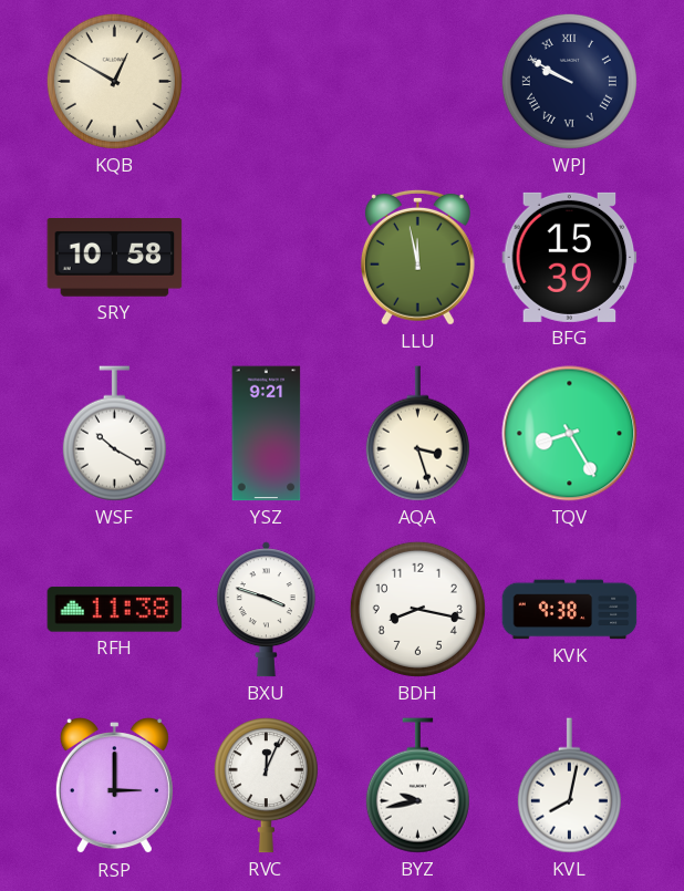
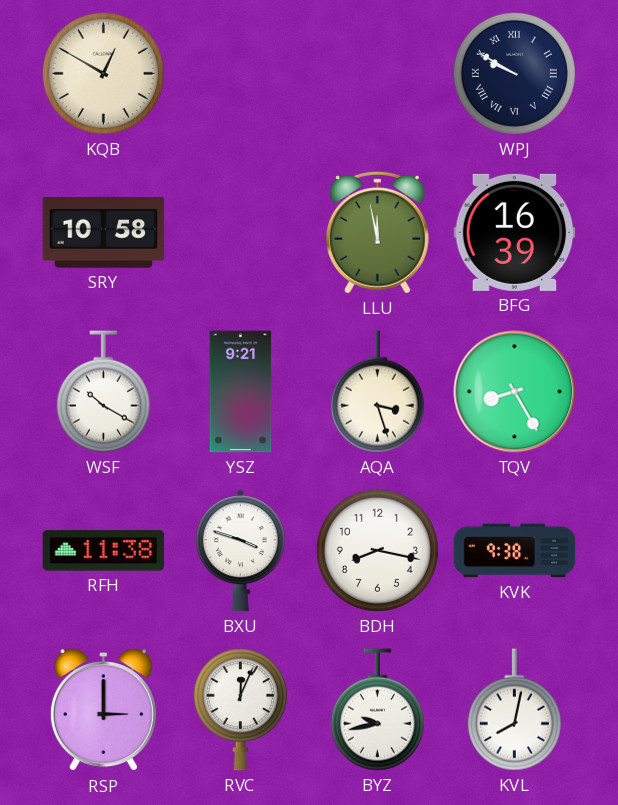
BFG: 15:39 -> 16:39
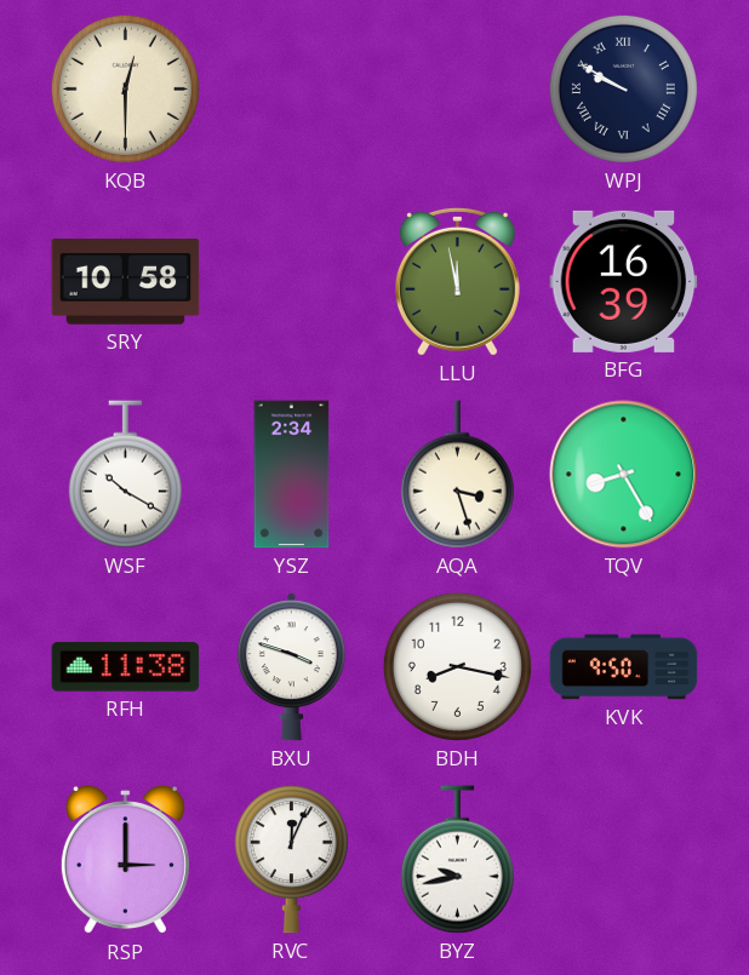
KQB: 12:50 -> 12:30
YSZ: 9:21 -> 2:34
KVK: 9:38 -> 9:50
KVL: 8:02 -> none
